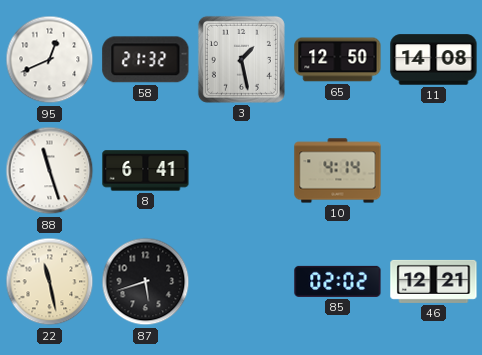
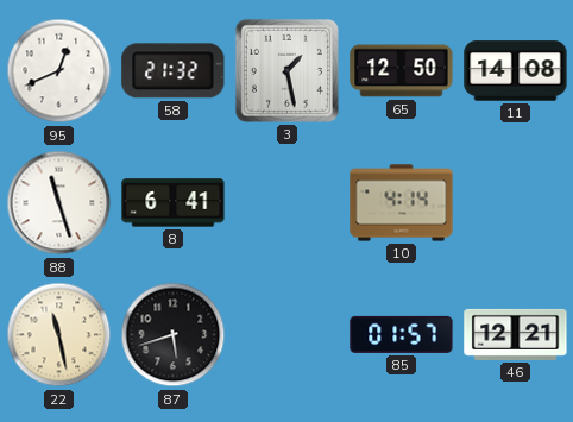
85: 02:02 -> 01:57
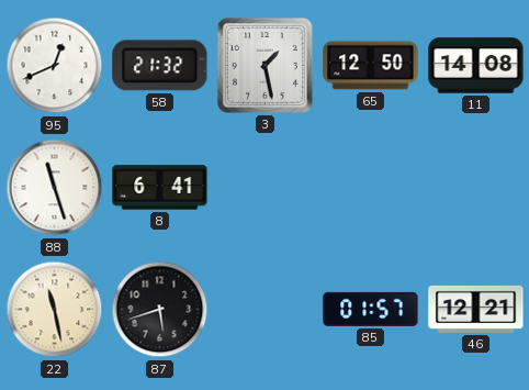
10: 4:14 -> none
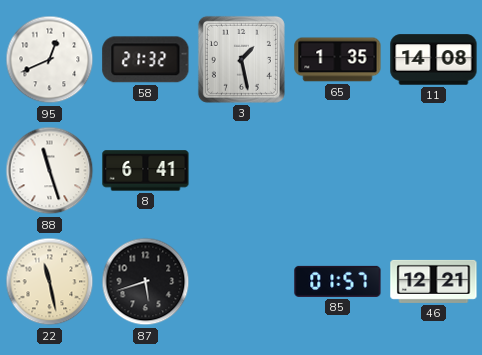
65: 12:50 -> 1:35
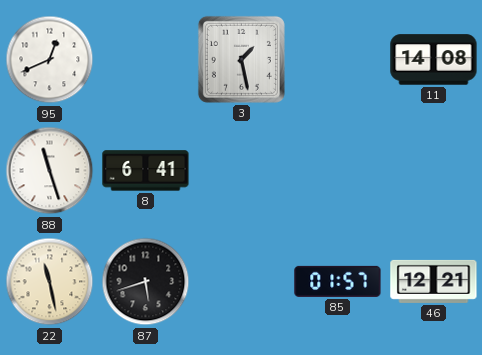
58: 21:32 -> none
65: 1:35 -> none
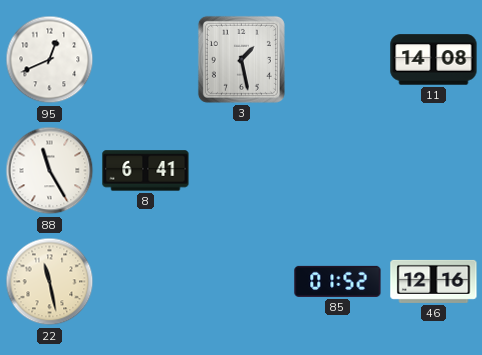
88: 11:27 -> 11:25
87: 5:42 -> none
85: 01:57 -> 01:52
46: 12:21 -> 12:16
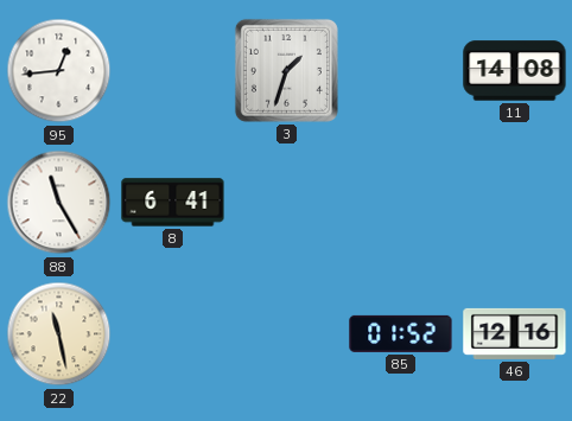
95: 12:41 -> 12:44
3: 1:28 -> 1:33
